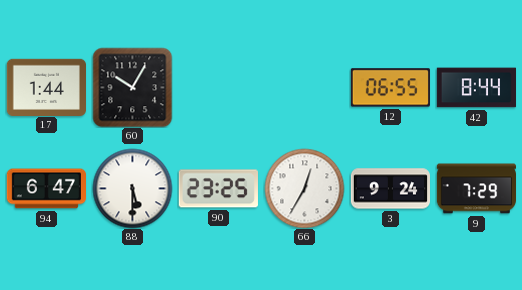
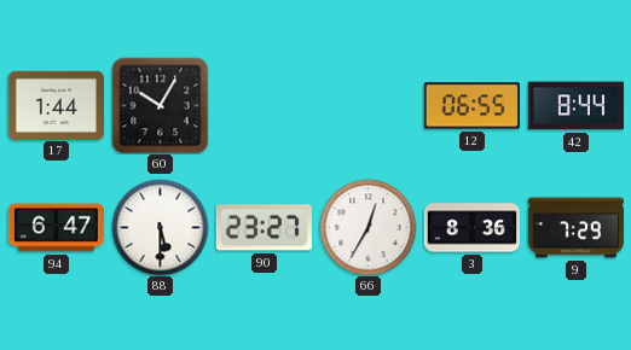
90: 23:25 -> 23:27
3: 9:24 -> 8:36
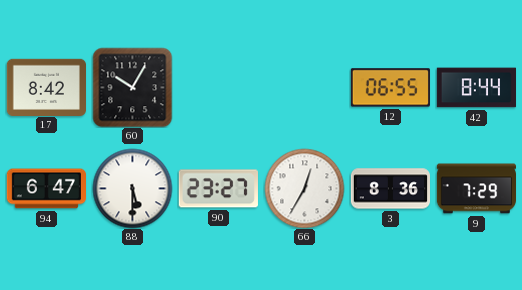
17: 1:44 -> 8:42
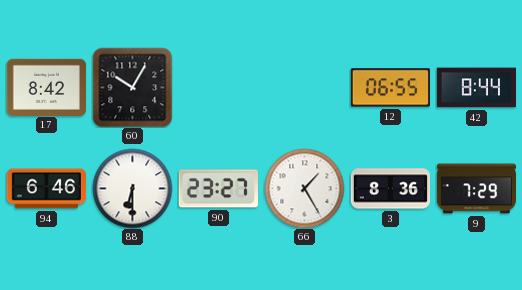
94: 6:47 -> 6:46
88: 5:30 -> 6:30
66: 12:35 -> 1:25
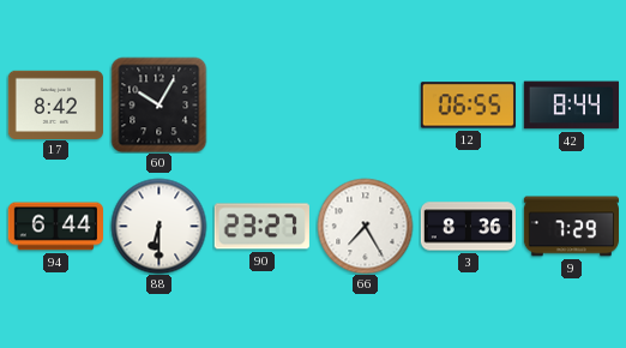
94: 6:46 -> 6:44
66: 1:25 -> 7:25
